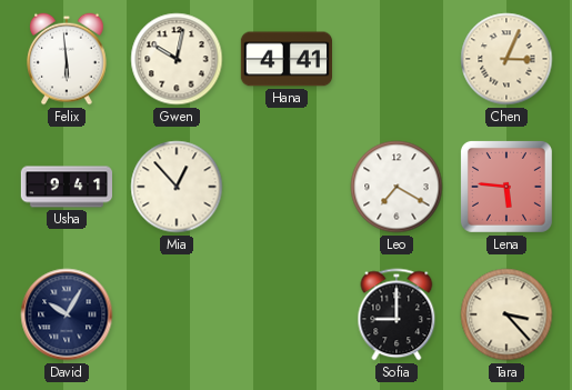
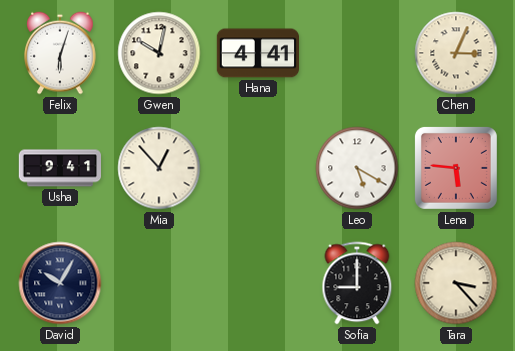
Felix: 5:59 -> 6:03
Leo: 7:20 -> 5:20
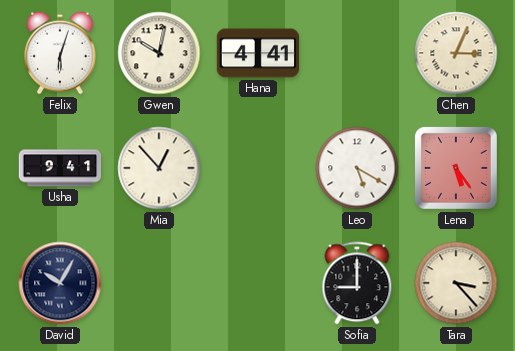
Lena: 5:46 -> 5:24
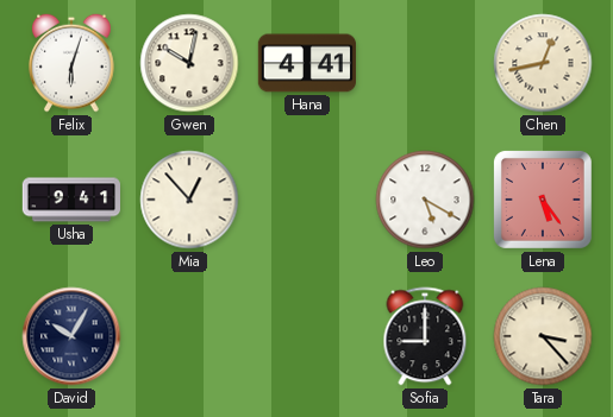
Chen: 3:04 -> 12:43
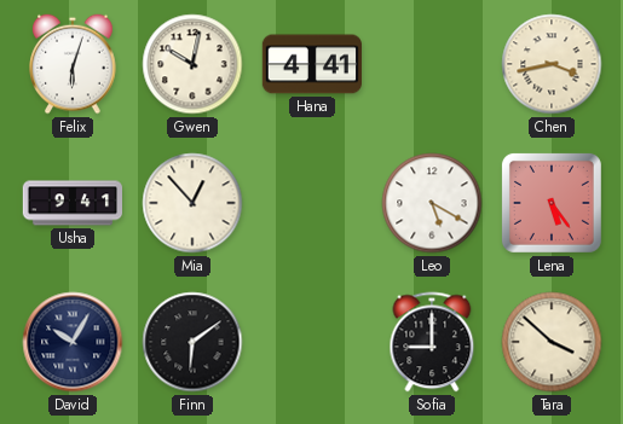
Chen: 12:43 -> 3:43
Finn: none -> 6:09
Tara: 3:23 -> 3:52
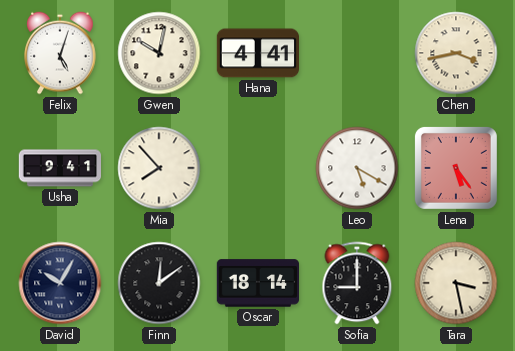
Felix: 6:03 -> 5:03
Mia: 12:53 -> 7:53
Finn: 6:09 -> 12:09
Oscar: none -> 18:14
Tara: 3:52 -> 3:28
